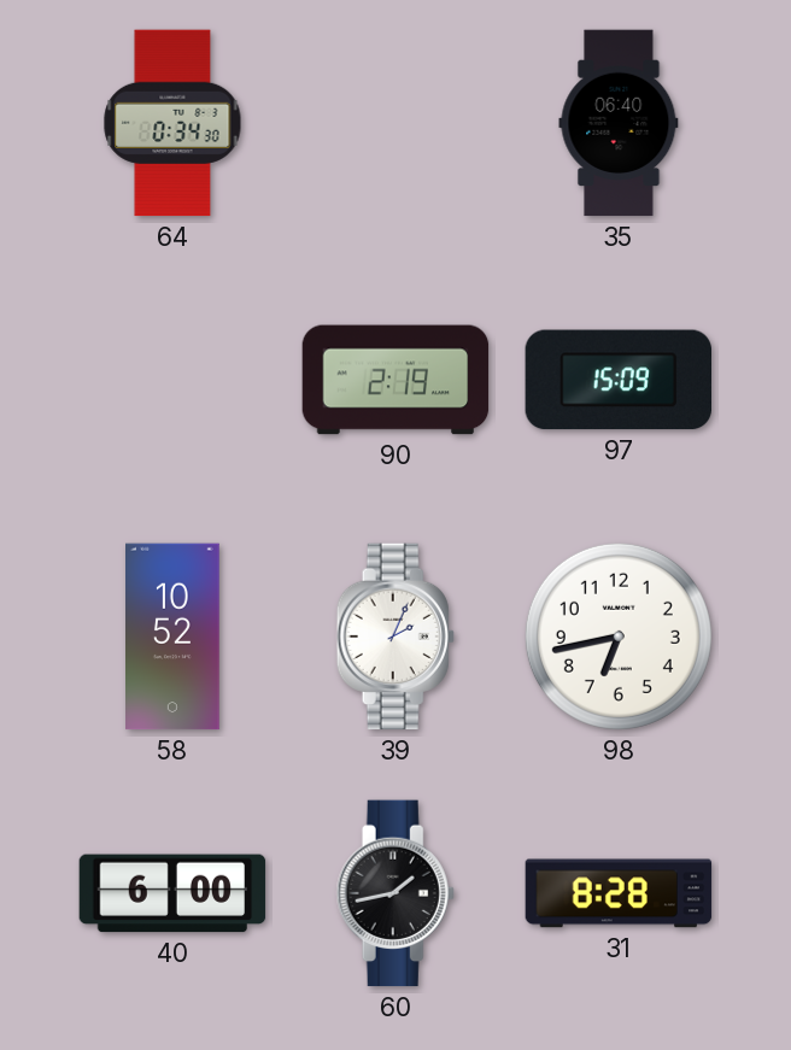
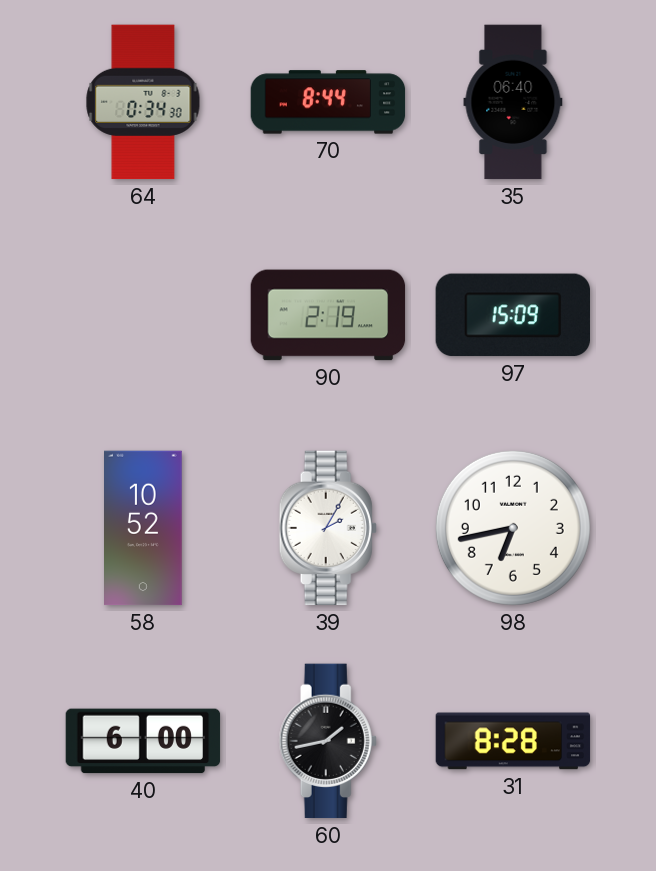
70: none -> 8:44
39: 2:04 -> 2:05
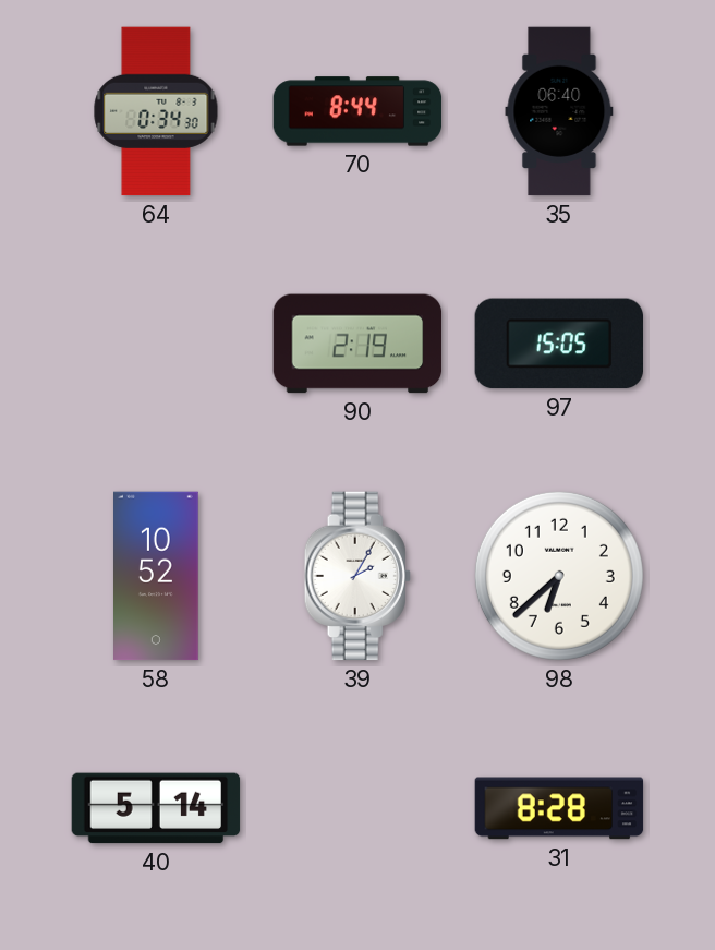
97: 15:09 -> 15:05
98: 6:43 -> 6:38
40: 6:00 -> 5:14
60: 1:43 -> none
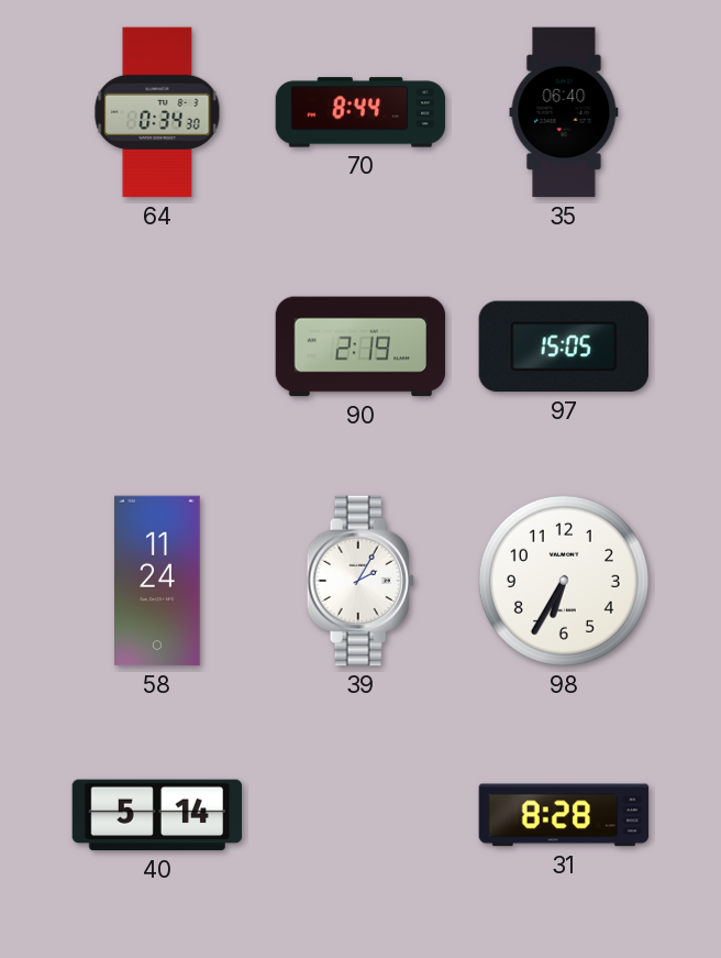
58: 10:52 -> 11:24
98: 6:38 -> 6:35
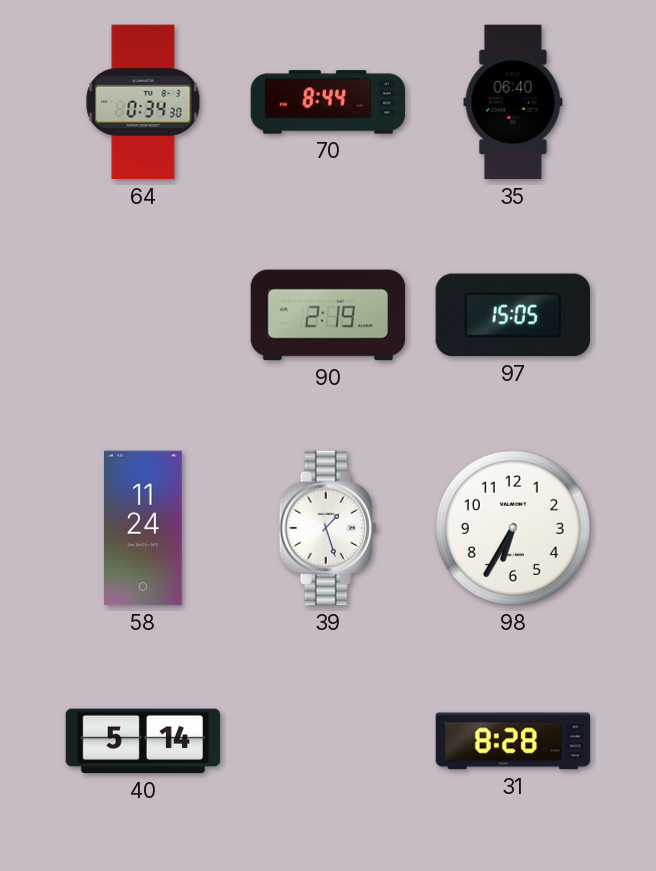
39: 2:05 -> 1:27
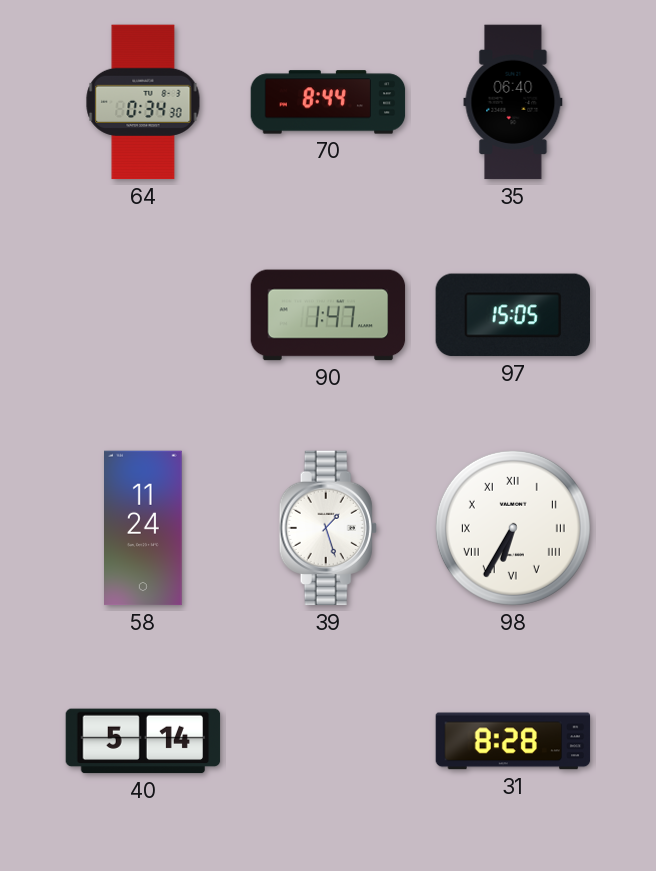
90: 2:19 -> 1:47
98 numerals: Arabic -> Roman
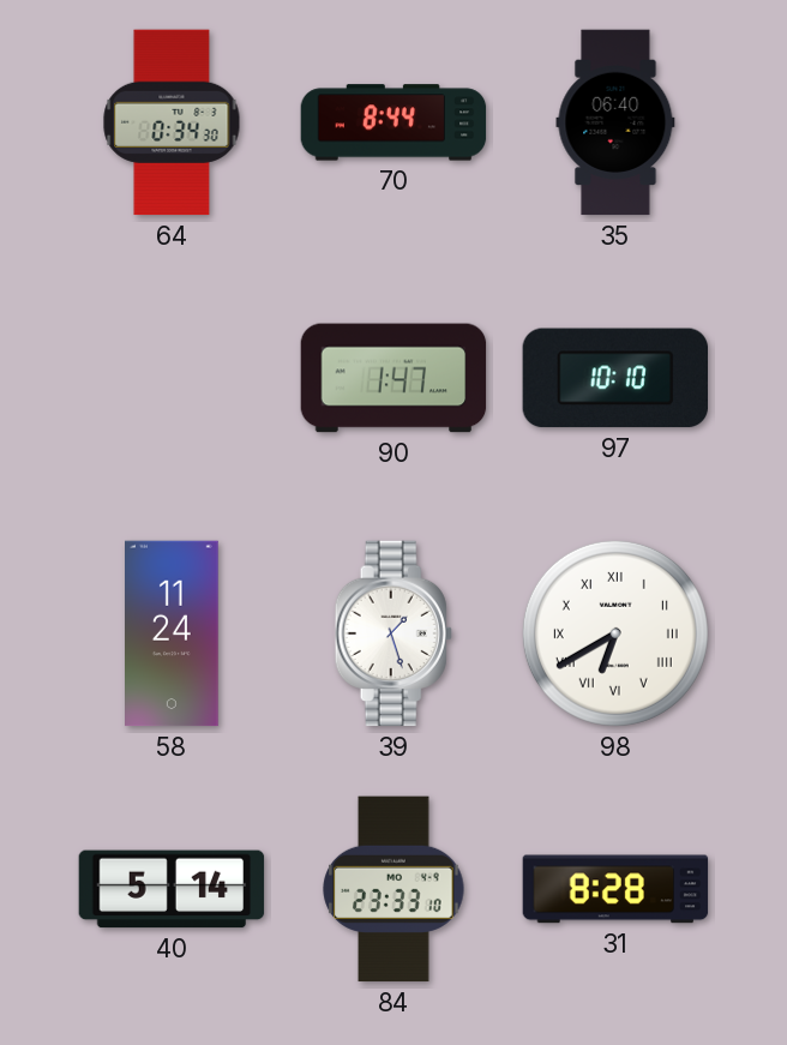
97: 15:05 -> 10:10
98: 6:35 -> 6:40
84: none -> 23:33
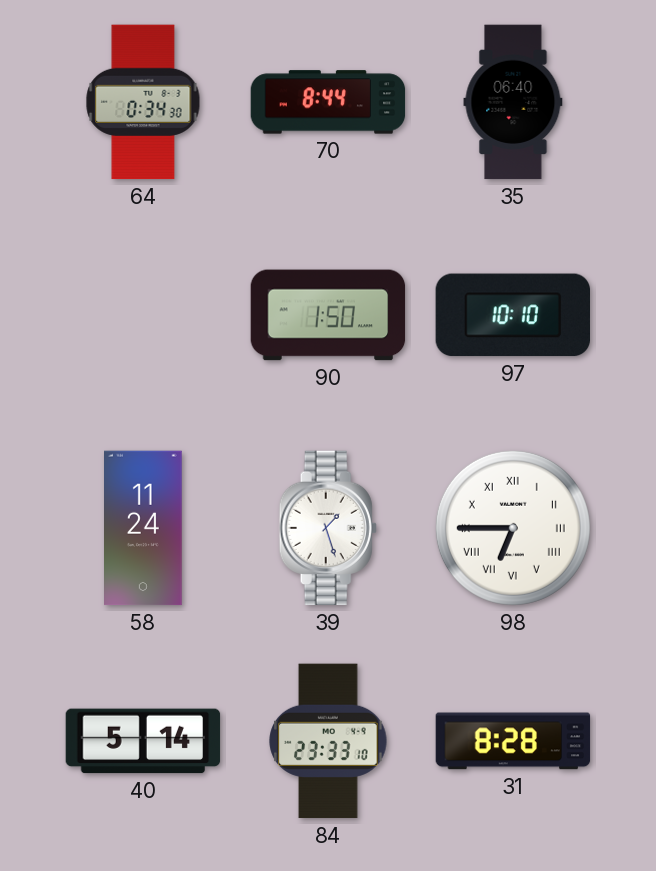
90: 1:47 -> 1:50
98: 6:40 -> 6:45
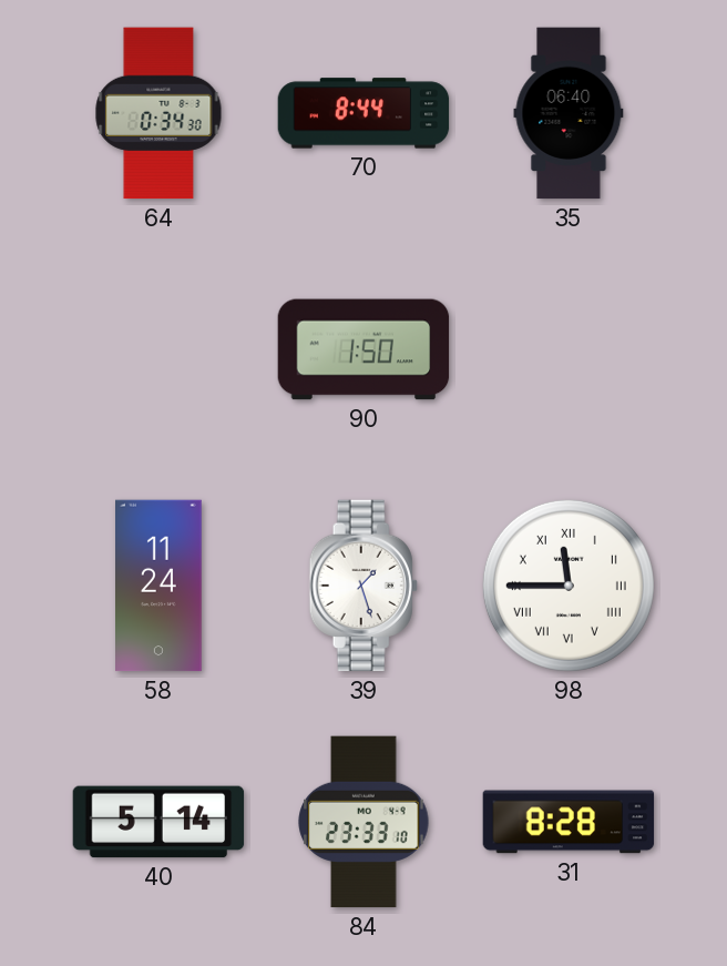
97: 10:10 -> none
98: 6:45 -> 11:45
